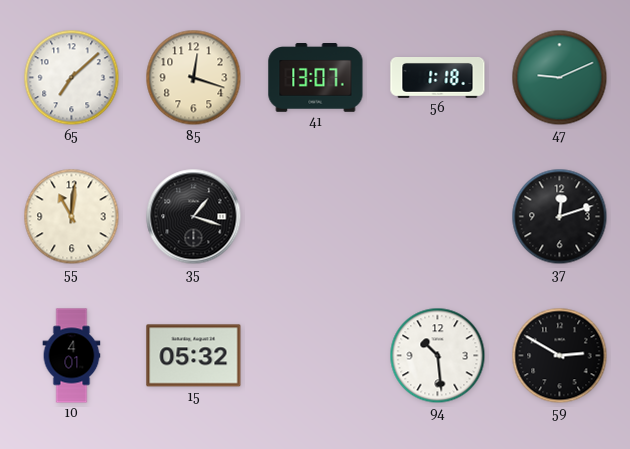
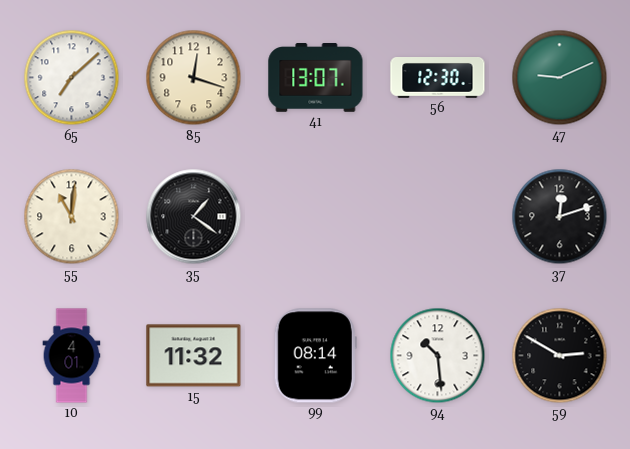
56: 1:18 -> 12:30
35: 1:18 -> 1:21
15: 05:32 -> 11:32
99: none -> 08:14
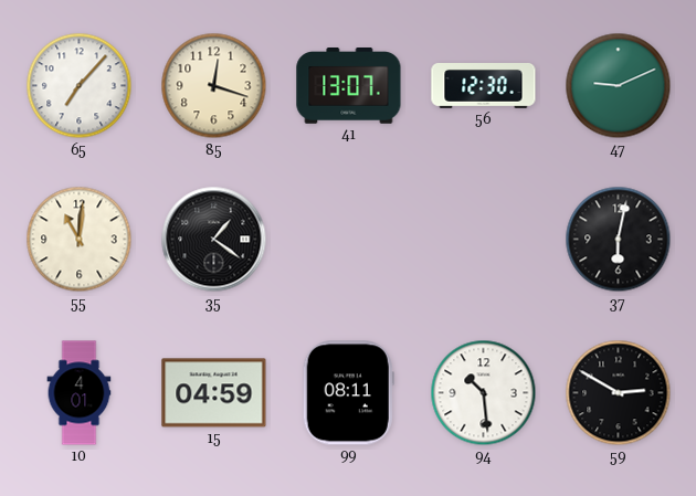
65: 7:08 -> 7:07
37: 12:12 -> 6:02
15: 11:32 -> 04:59
99: 08:14 -> 08:11
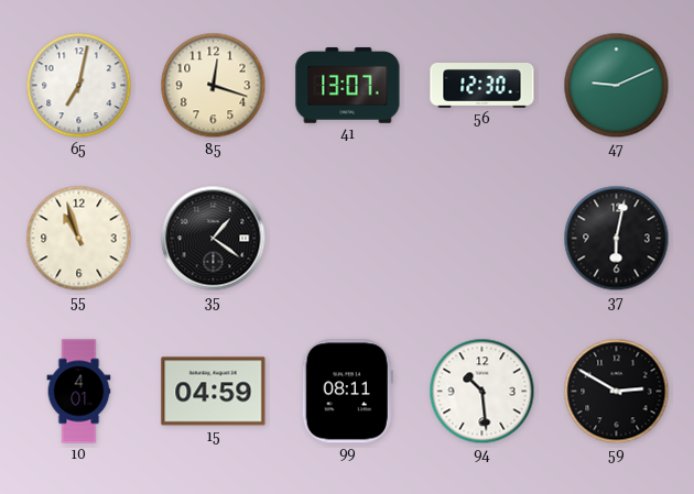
65: 7:07 -> 7:02
55: 11:01 -> 10:57
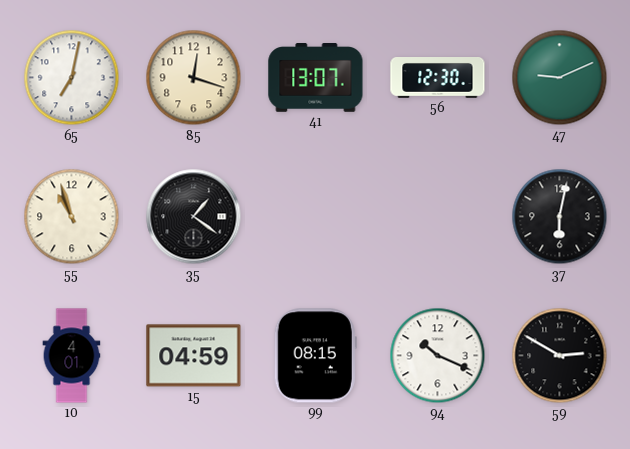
99: 08:11 -> 08:15
94: 10:29 -> 10:19
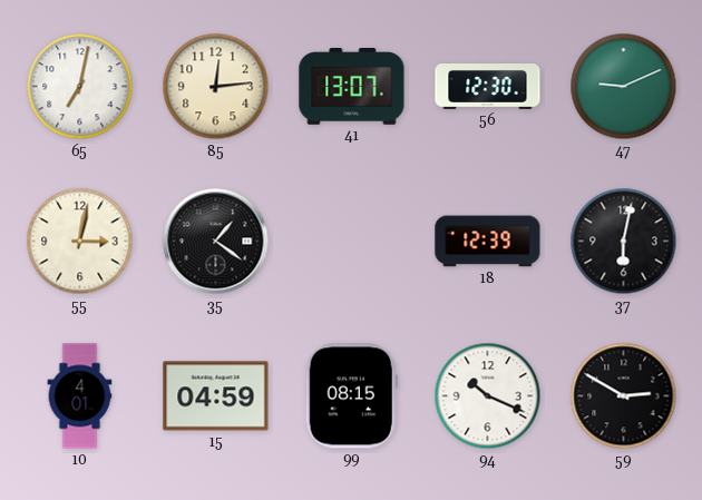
85: 12:18 -> 12:14
55: 10:57 -> 3:02
18: none -> 12:39
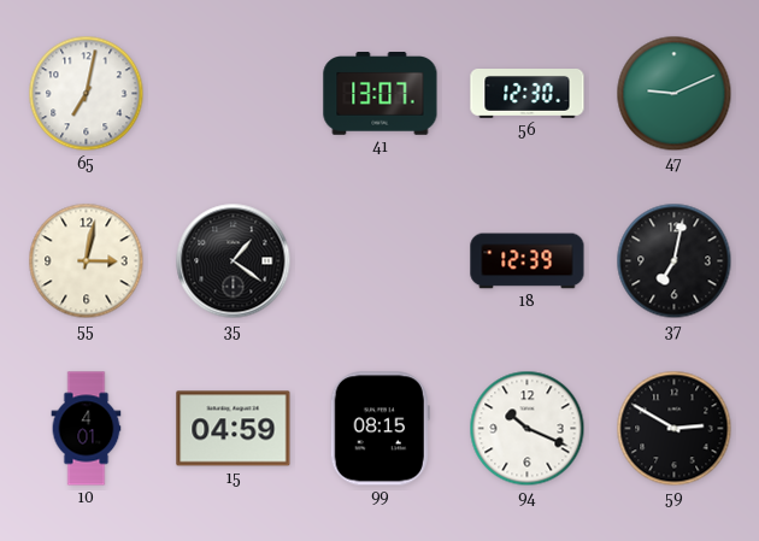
85: 12:14 -> none
37: 6:02 -> 7:02
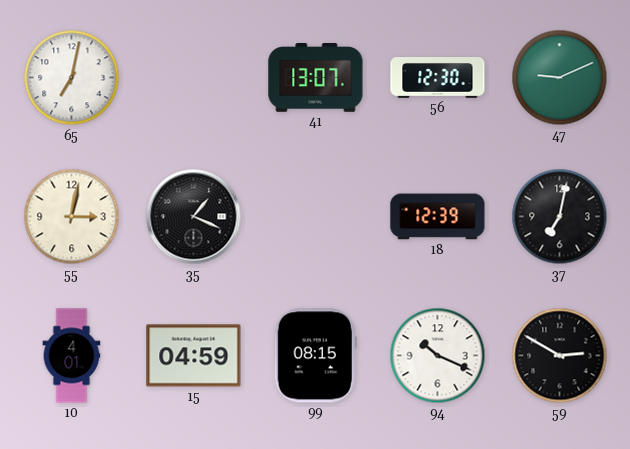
35: 1:21 -> 1:19
